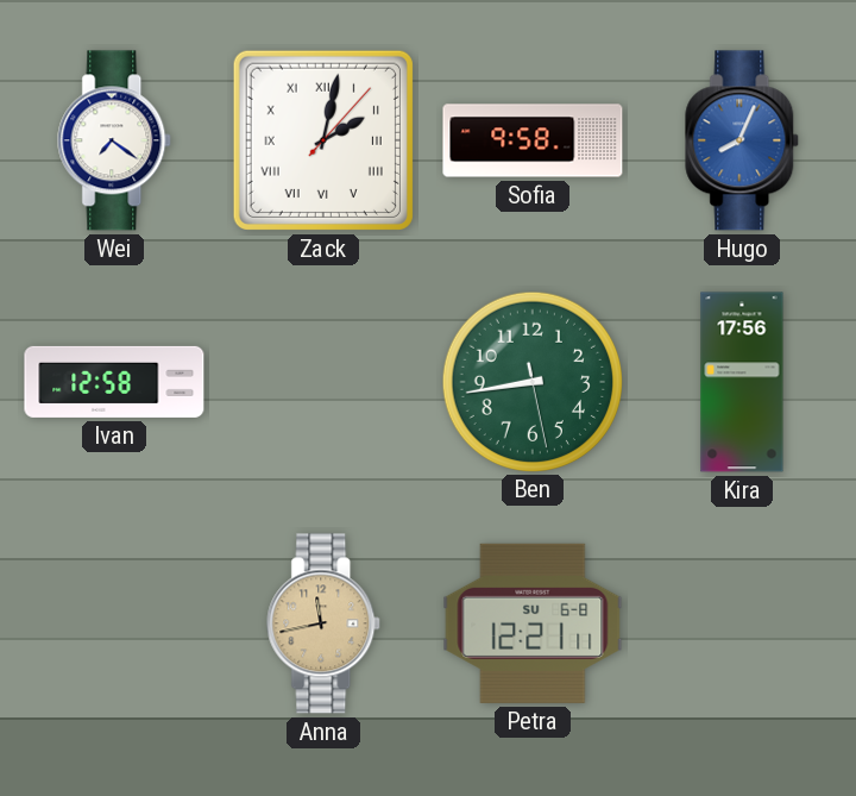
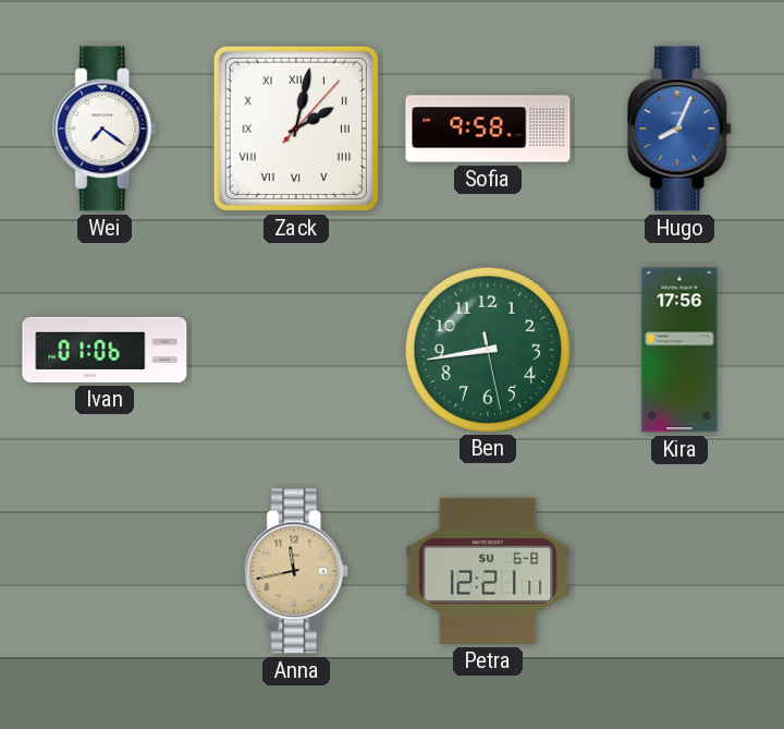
Ivan: 12:58 -> 01:06
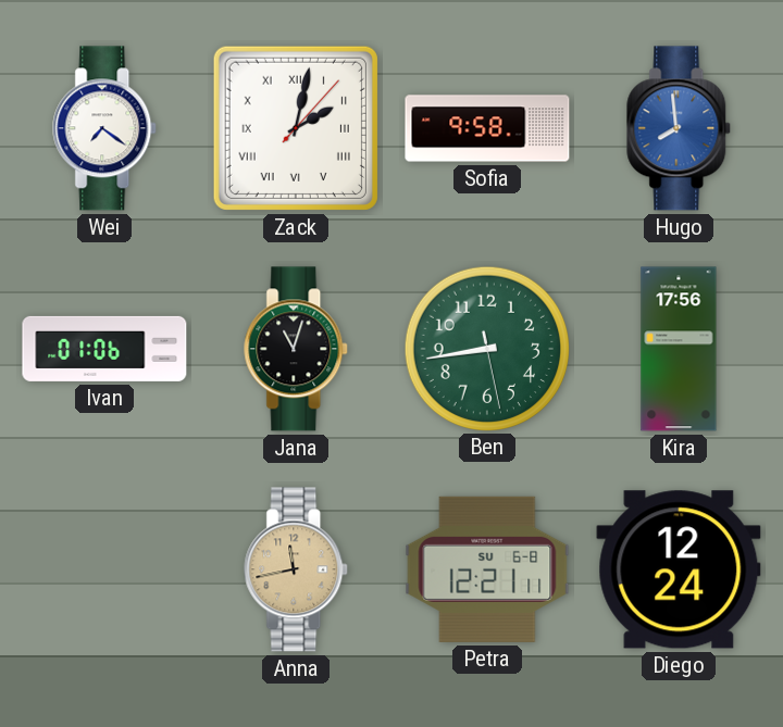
Hugo: 8:04 -> 7:59
Jana: none -> 11:03
Diego: none -> 12:24
